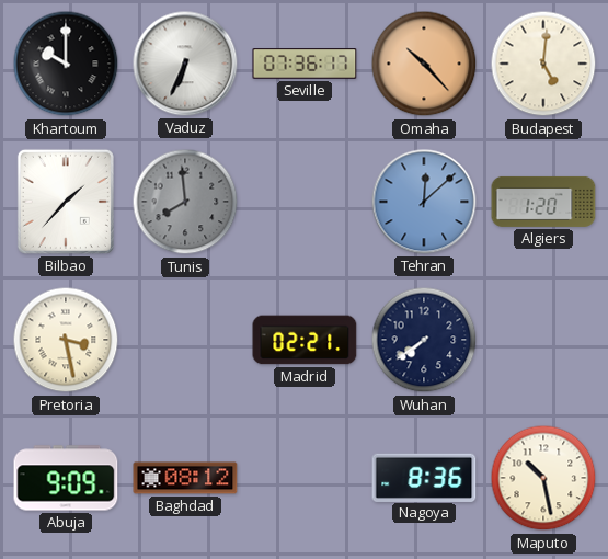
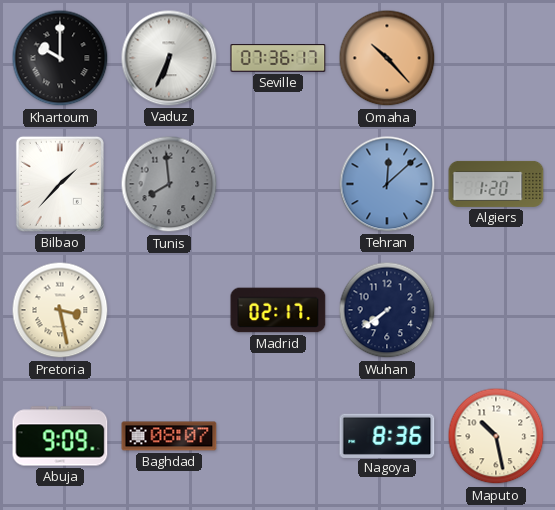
Budapest: 5:01 -> none
Madrid: 02:21 -> 02:17
Baghdad: 08:12 -> 08:07
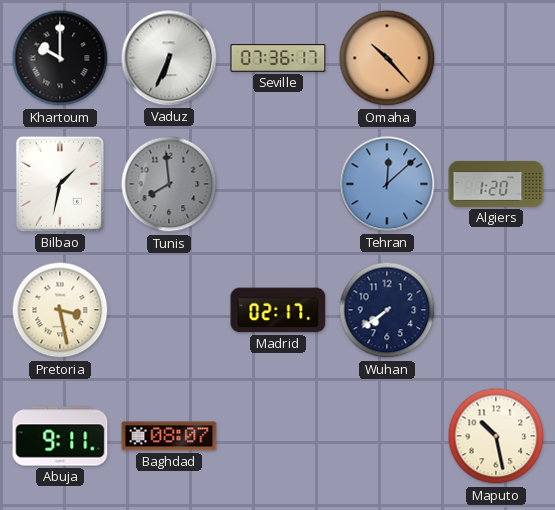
Bilbao: 1:37 -> 1:32
Abuja: 9:09 -> 9:11
Nagoya: 8:36 -> none
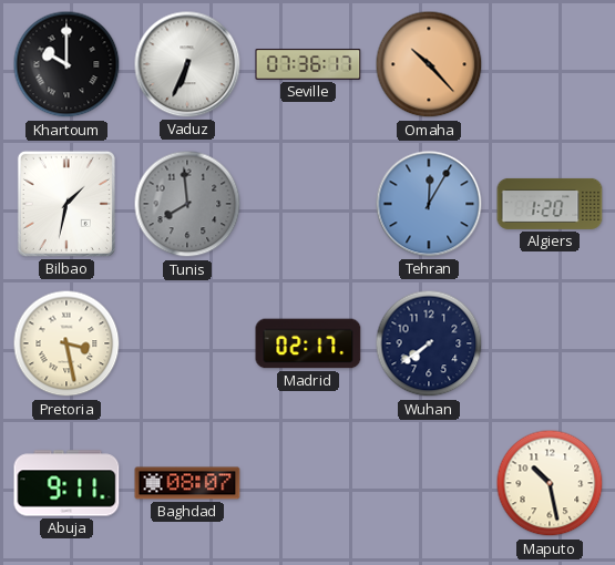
Tehran: 12:08 -> 12:05
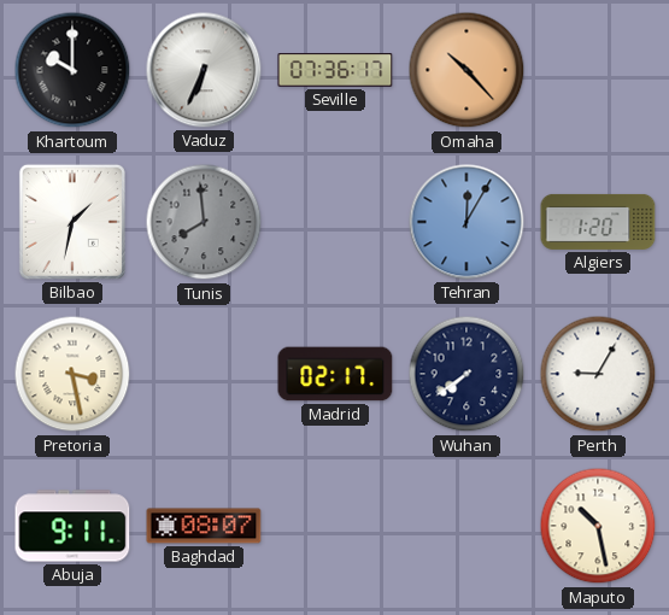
Perth: none -> 9:05
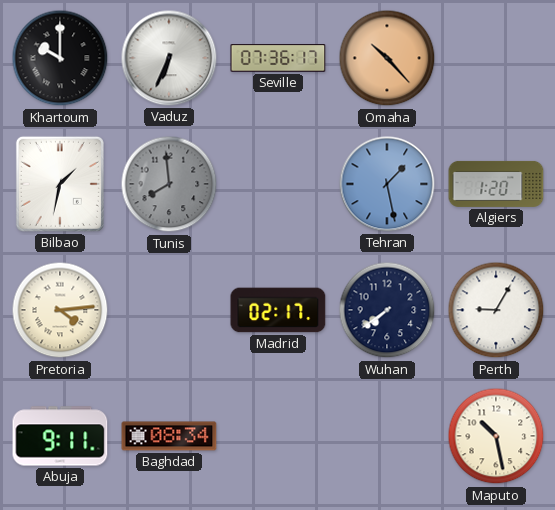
Tehran: 12:05 -> 1:28
Pretoria: 3:28 -> 4:14
Baghdad: 08:07 -> 08:34
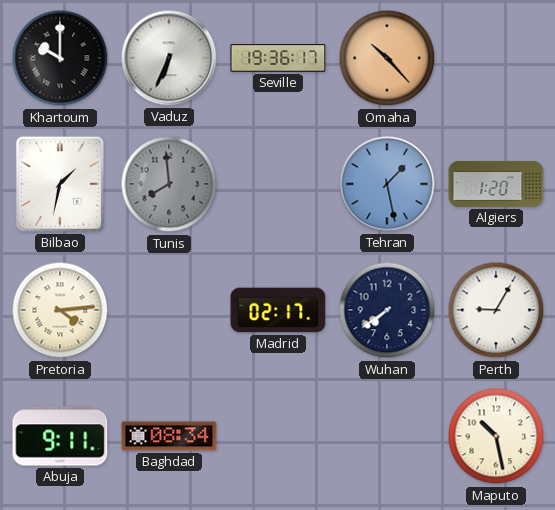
Seville: 07:36 -> 19:36
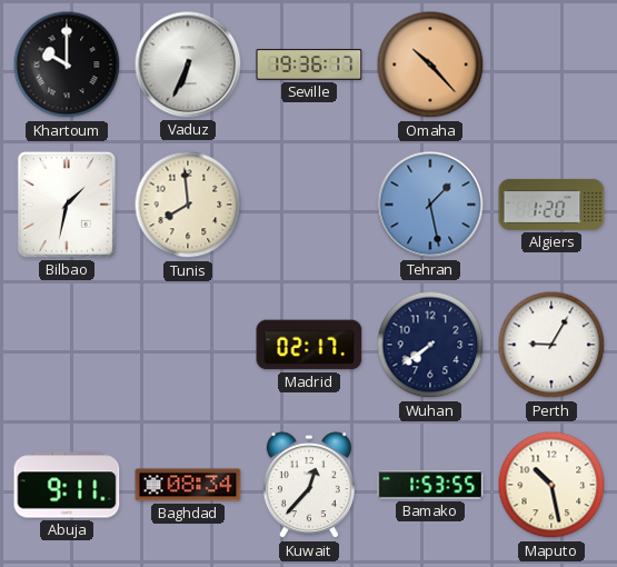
Tunis dial: grey -> cream
Pretoria: 4:14 -> none
Kuwait: none -> 12:37
Bamako: none -> 1:53
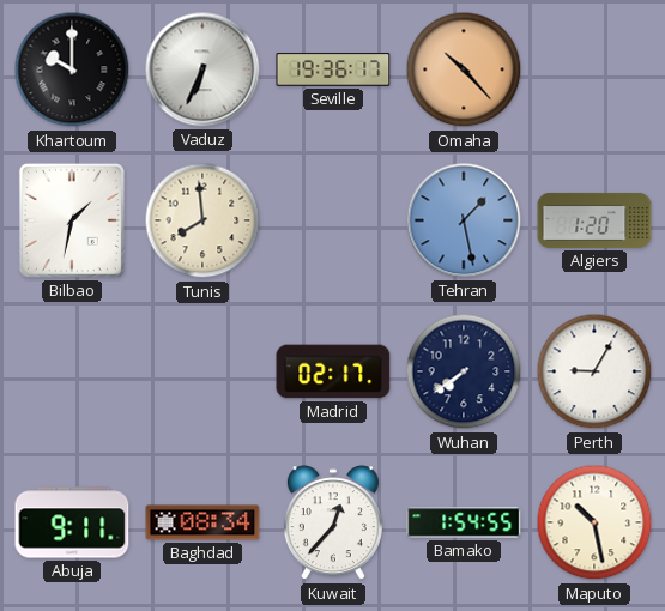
Bamako: 1:53 -> 1:54
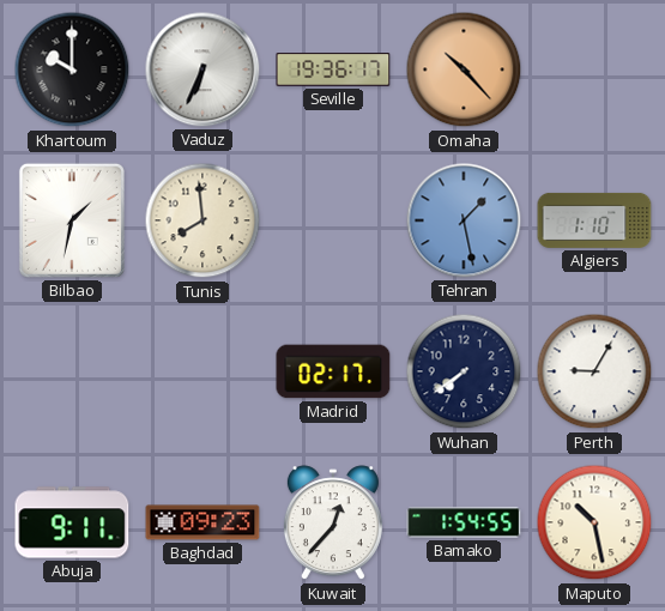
Algiers: 1:20 -> 1:10
Baghdad: 08:34 -> 09:23
